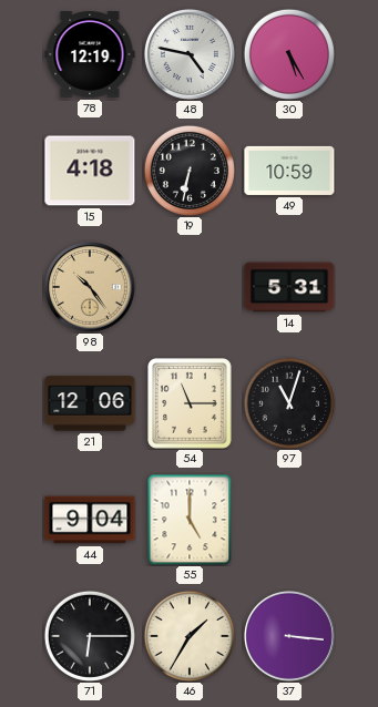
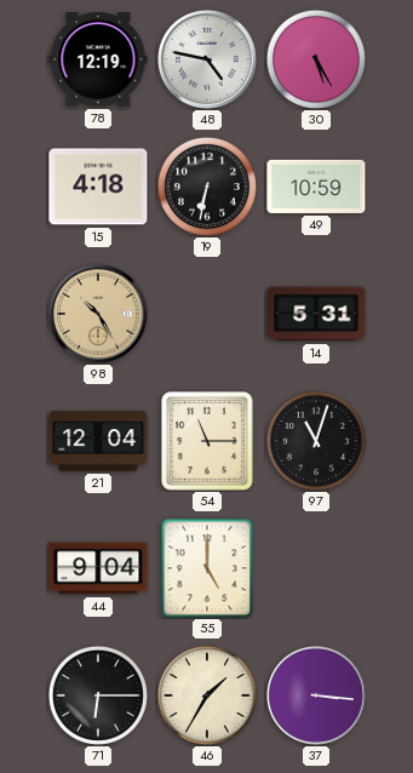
98: 10:24 -> 10:25
21: 12:06 -> 12:04
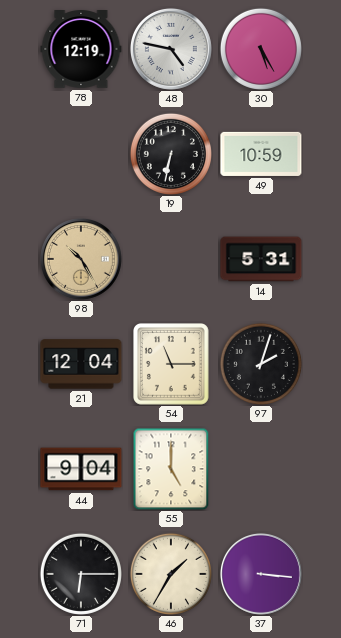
15: 4:18 -> none
97: 11:03 -> 2:03
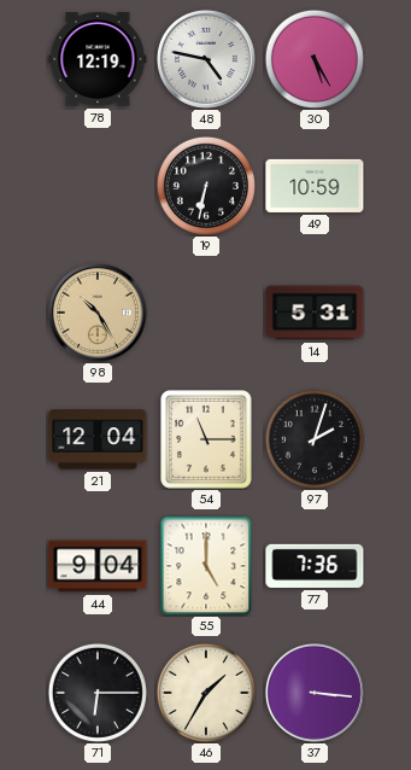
77: none -> 7:36
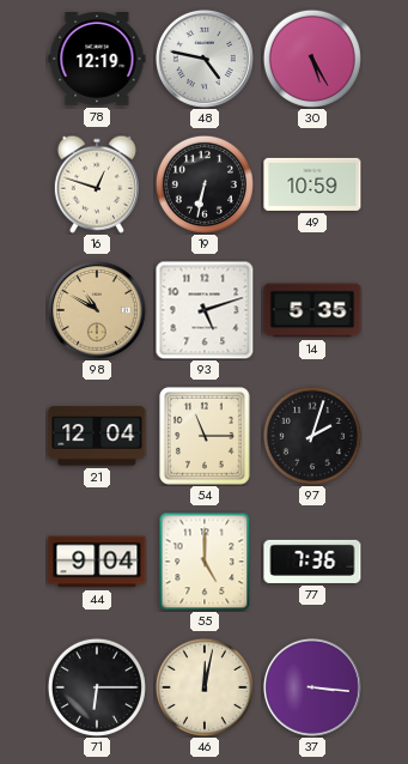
16: none -> 12:48
98: 10:25 -> 10:50
93: none -> 5:12
14: 5:31 -> 5:35
46: 1:35 -> 12:02
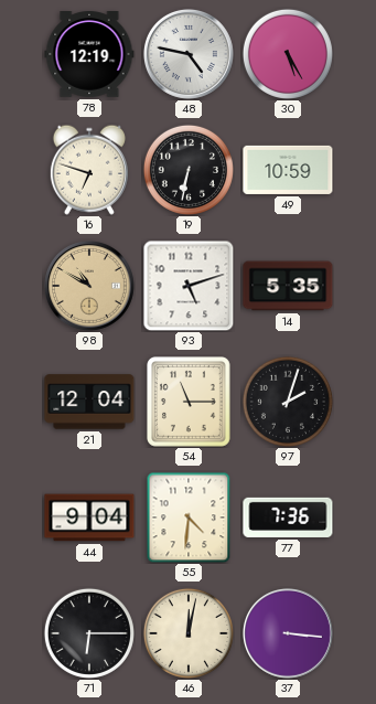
16: 12:48 -> 6:48
55: 5:00 -> 4:31
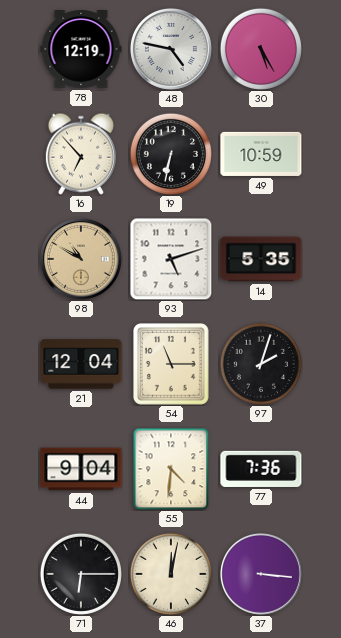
16: 6:48 -> 6:53
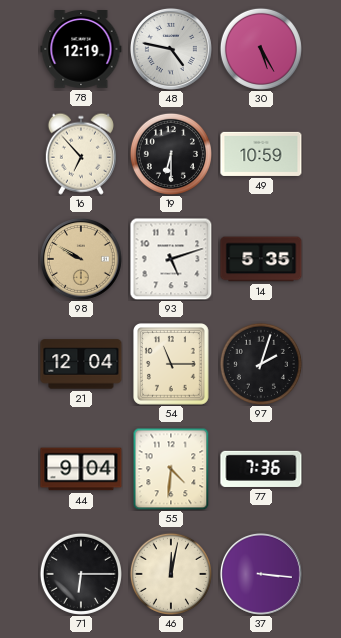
19: 6:32 -> 6:30
98: 10:50 -> 9:50
